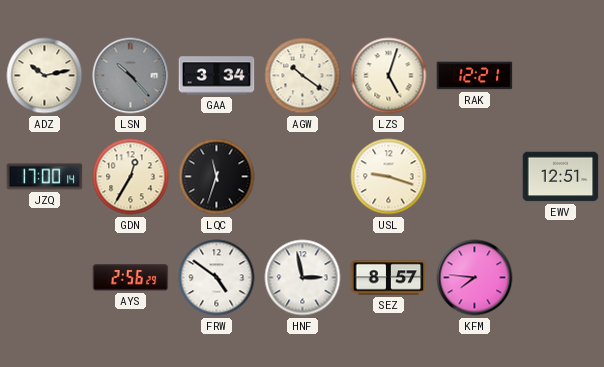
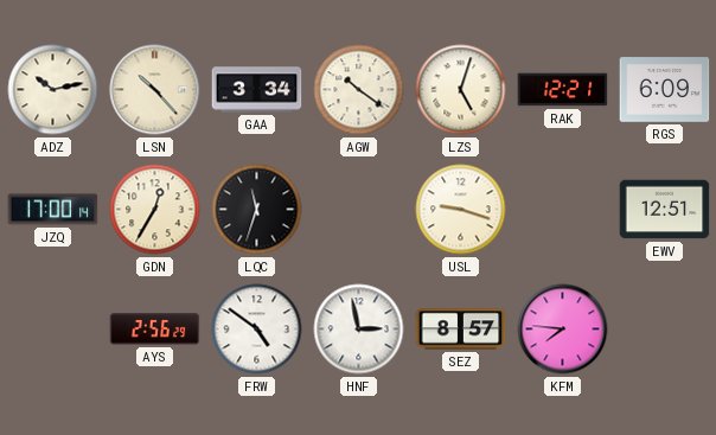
LSN dial: grey -> cream
RGS: none -> 6:09
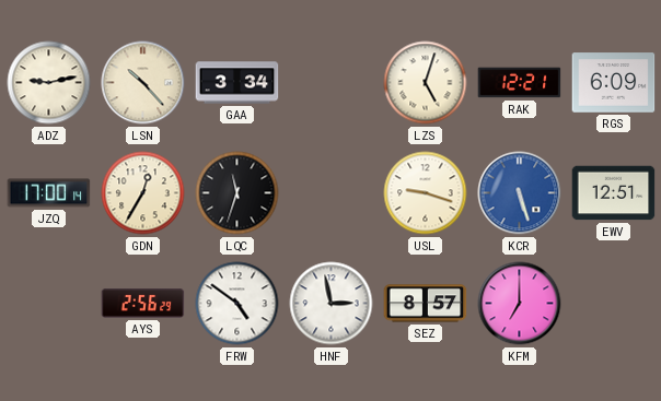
ADZ: 10:13 -> 9:13
AGW: 10:21 -> none
KCR: none -> 5:27
KFM: 7:46 -> 7:00
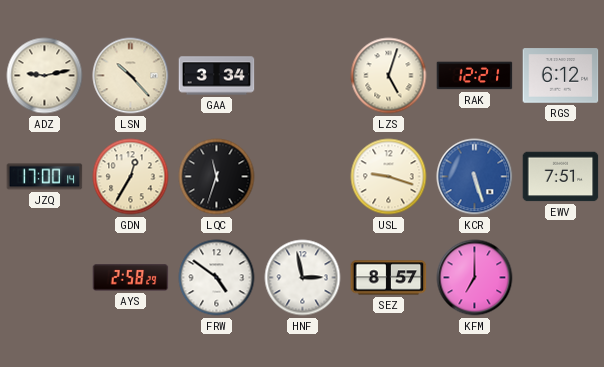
RGS: 6:09 -> 6:12
EWV: 12:51 -> 7:51
AYS: 2:56 -> 2:58
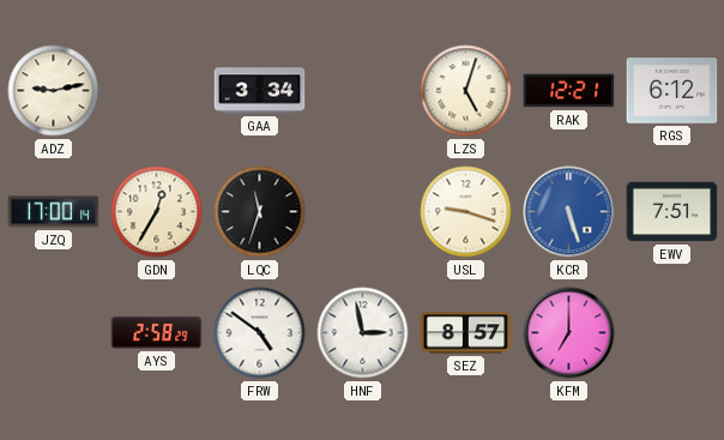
LSN: 10:23 -> none
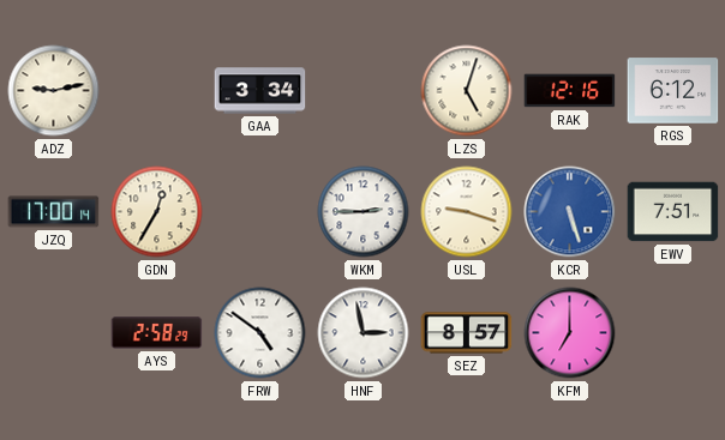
RAK: 12:21 -> 12:16
LQC: 11:33 -> none
WKM: none -> 2:45
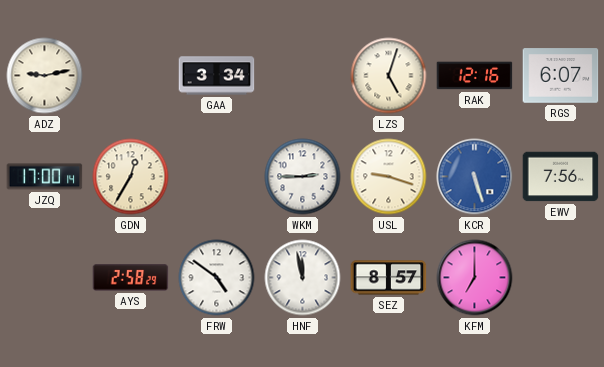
RGS: 6:12 -> 6:07
EWV: 7:51 -> 7:56
HNF: 2:58 -> 11:58
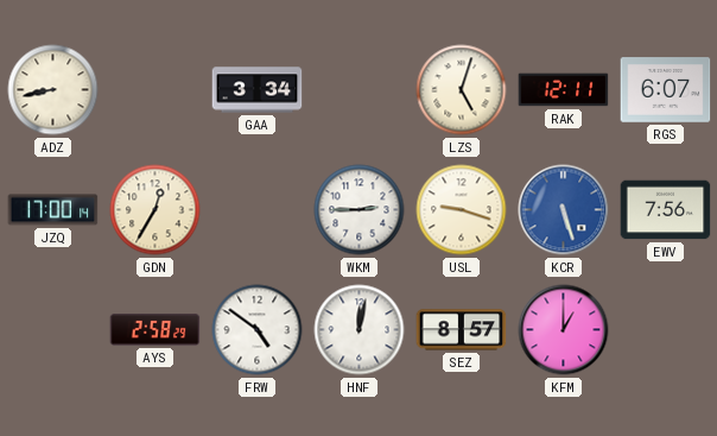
ADZ: 9:13 -> 8:43
RAK: 12:16 -> 12:11
HNF: 11:58 -> 12:02
KFM: 7:00 -> 1:00
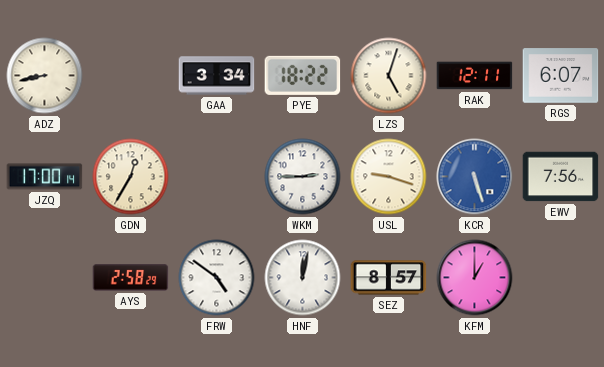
PYE: none -> 18:22
